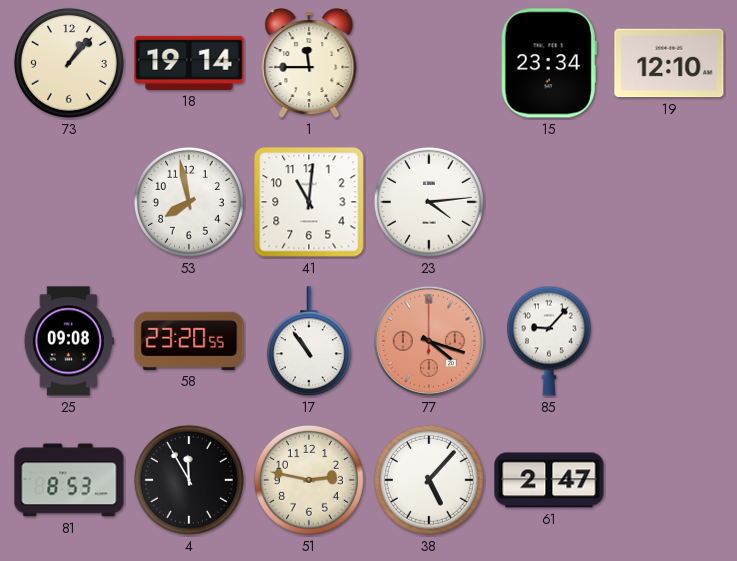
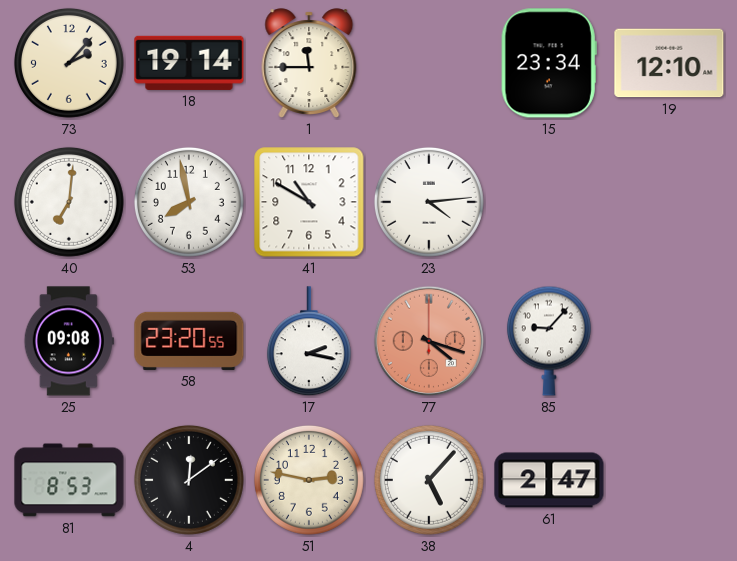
73: 1:07 -> 2:07
40: none -> 7:01
41: 11:01 -> 10:50
17: 10:54 -> 2:17
4: 11:55 -> 12:09
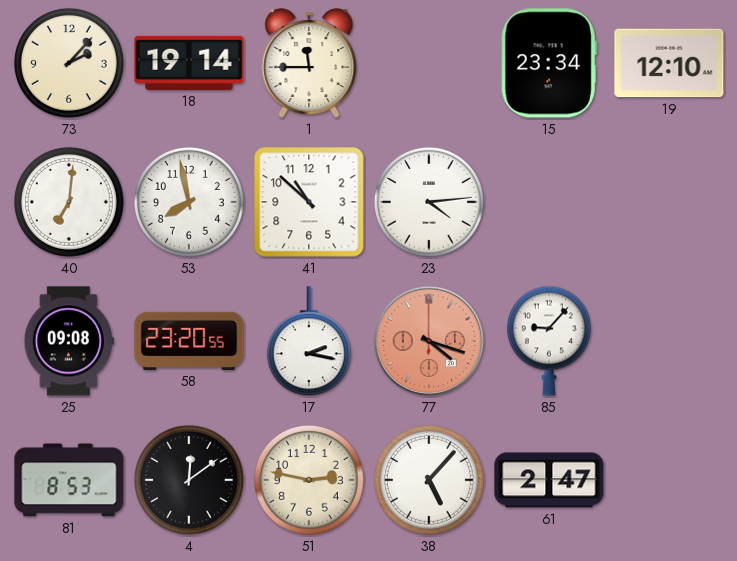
41: 10:50 -> 10:52
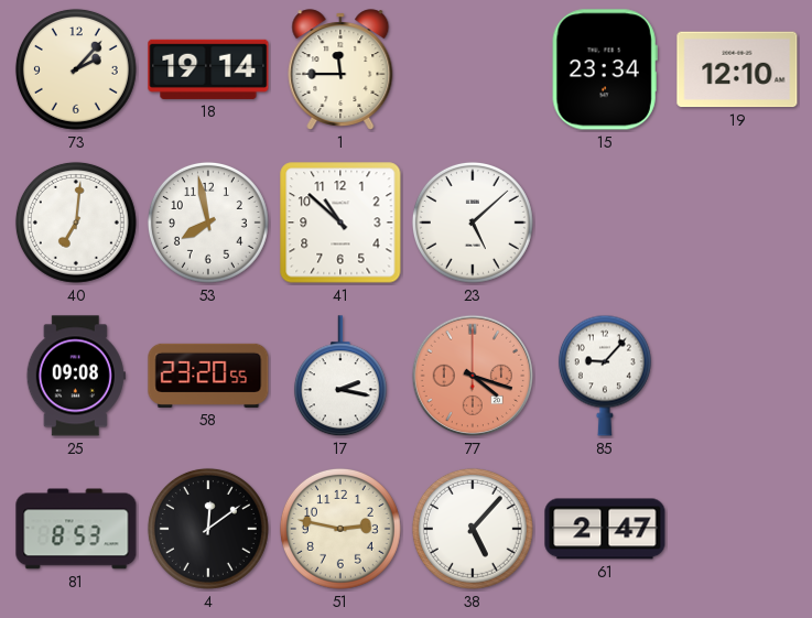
23: 4:14 -> 5:08
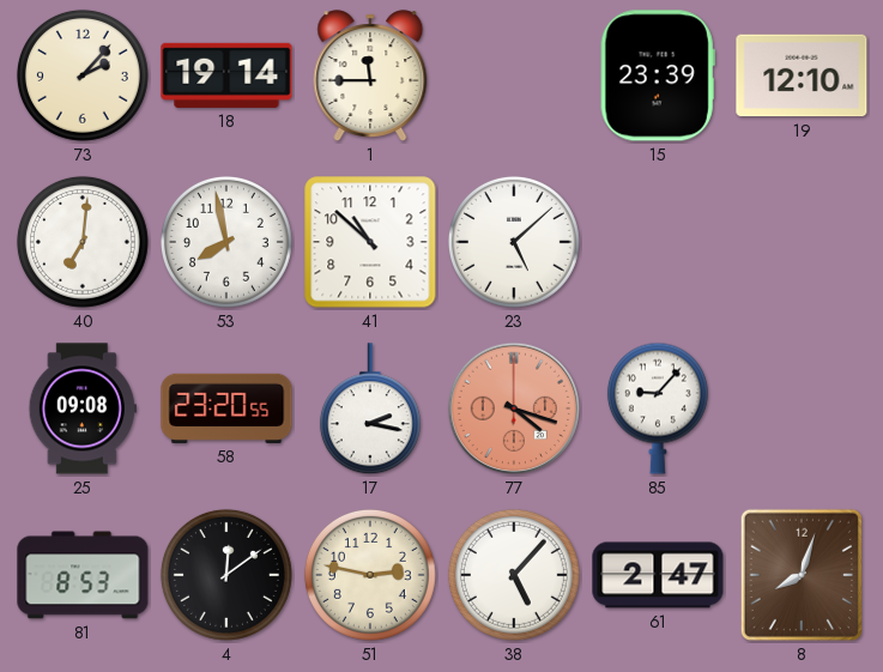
15: 23:34 -> 23:39
8: none -> 8:03
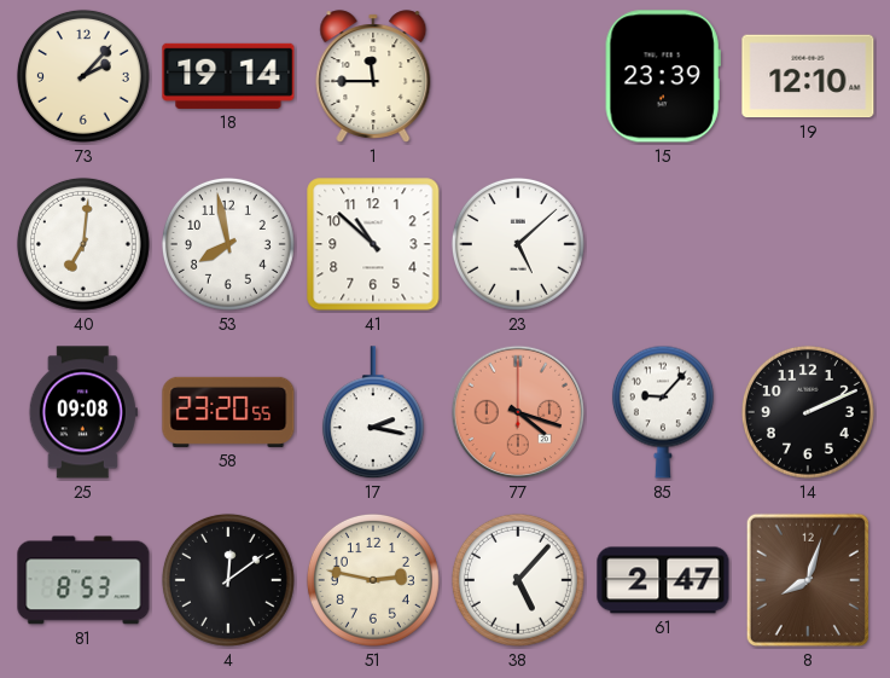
14: none -> 2:11
